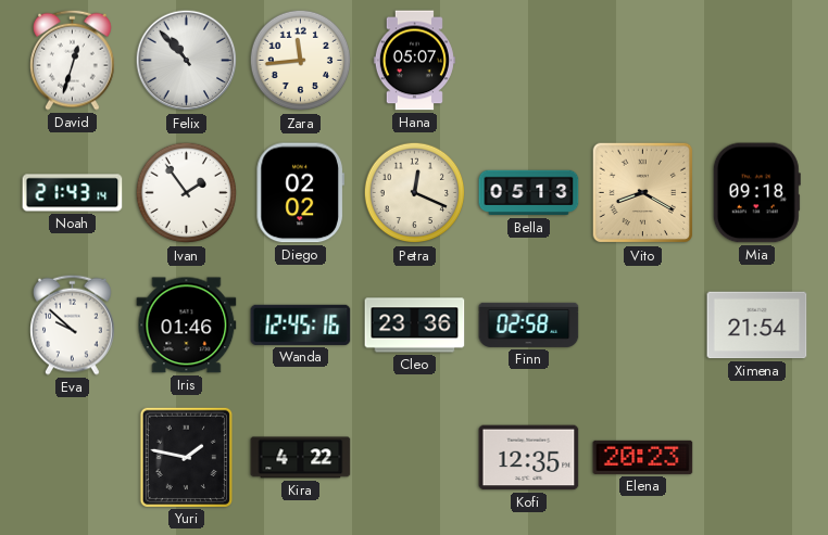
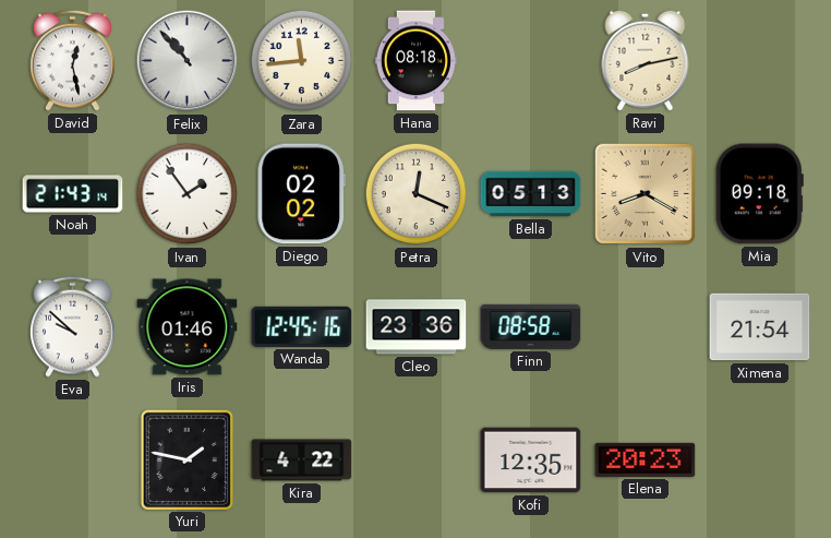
David: 12:33 -> 12:28
Hana: 05:07 -> 08:18
Ravi: none -> 8:13
Finn: 02:58 -> 08:58
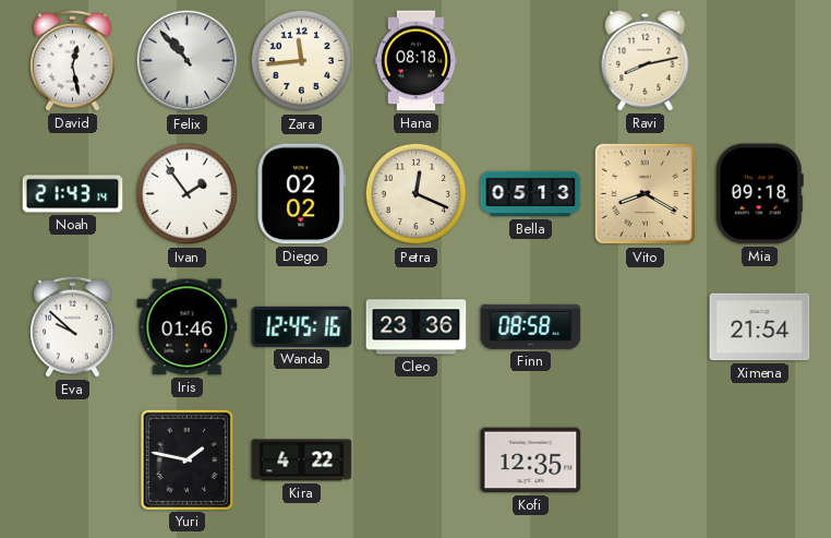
Elena: 20:23 -> none
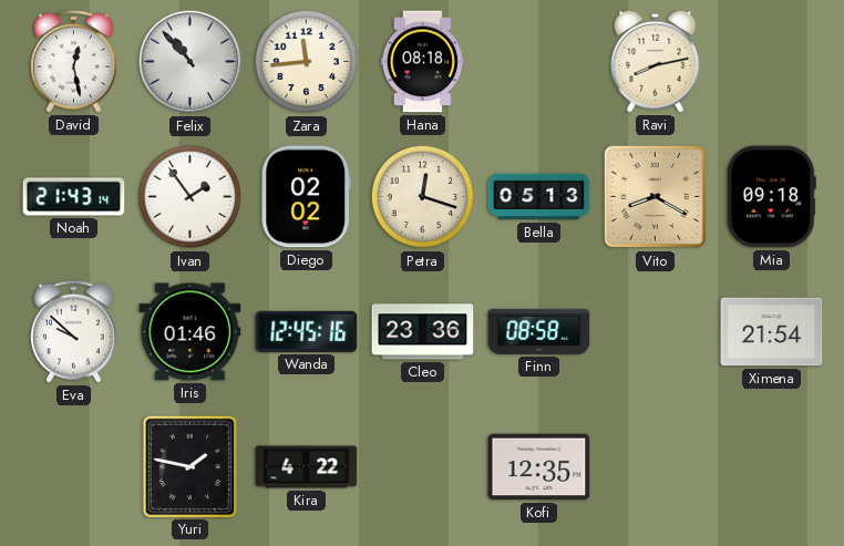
Petra: 12:19 -> 12:18
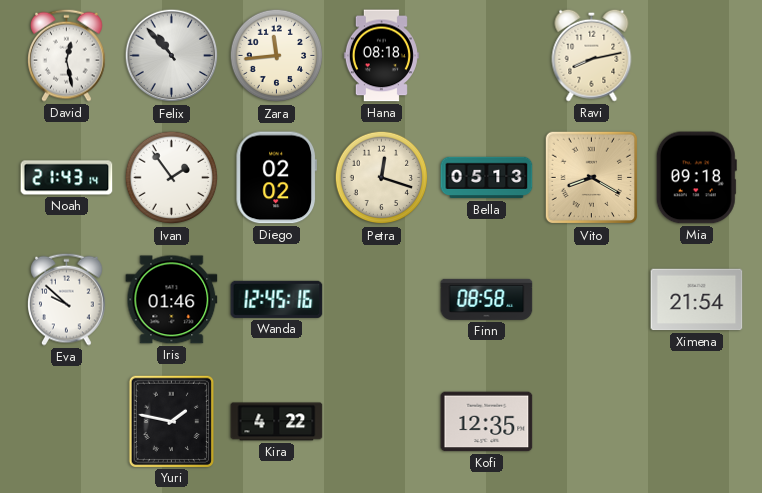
Cleo: 23:36 -> none
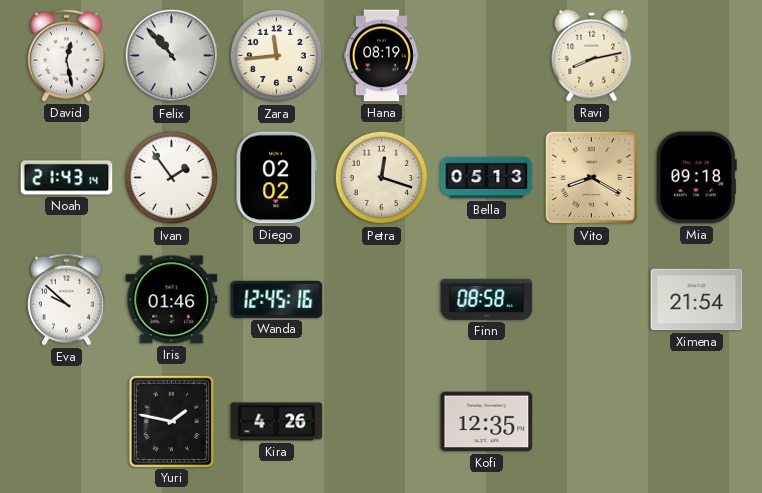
Hana: 08:18 -> 08:19
Kira: 4:22 -> 4:26
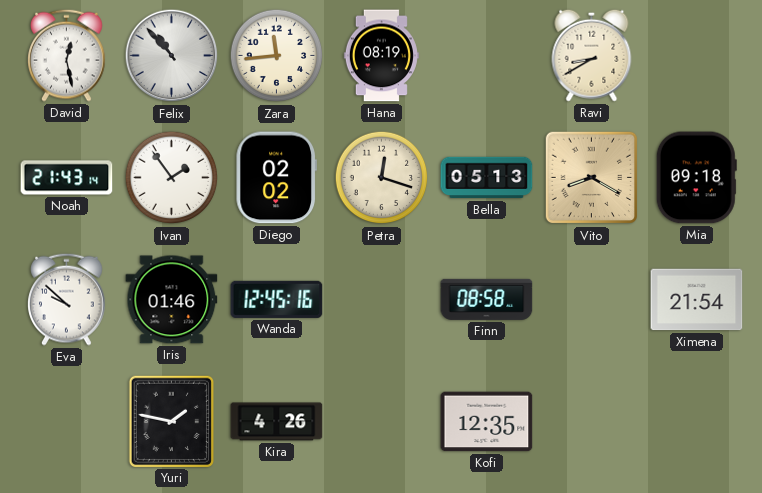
Ravi: 8:13 -> 8:40
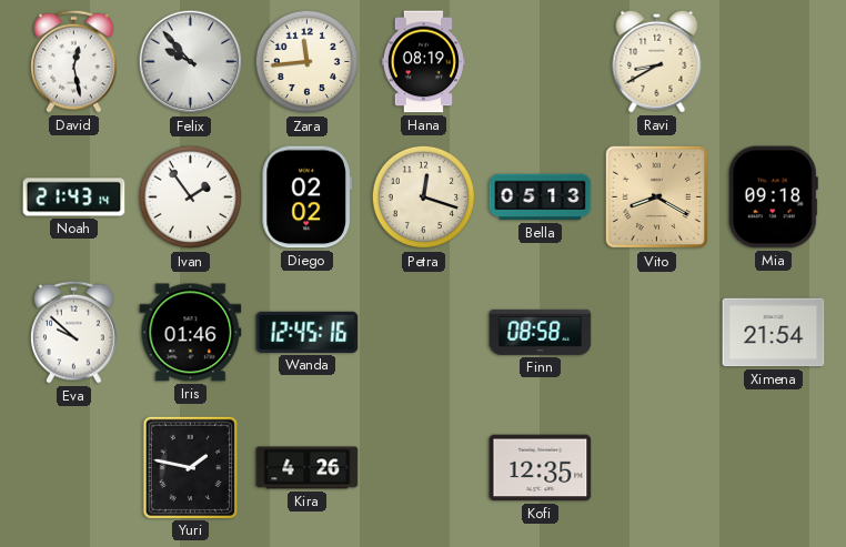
Felix: 10:53 -> 9:53
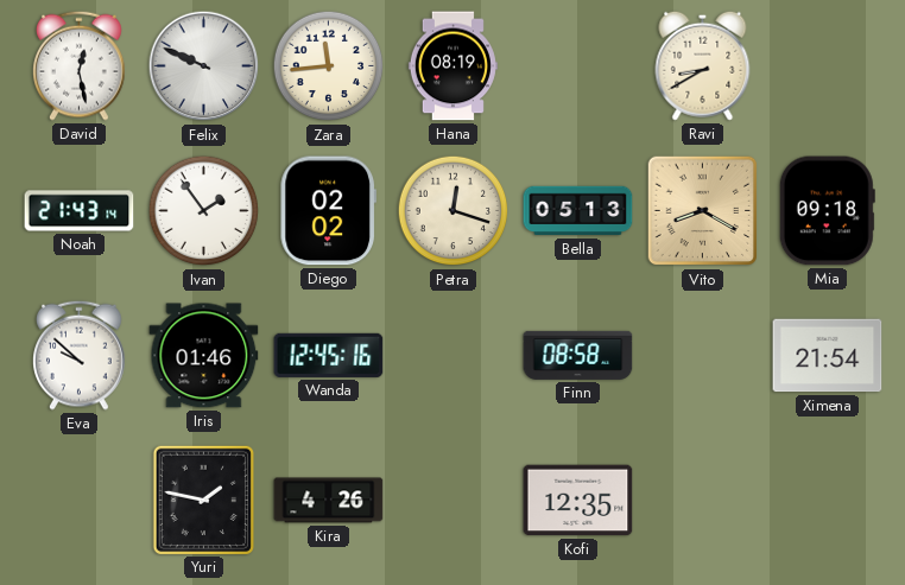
Felix: 9:53 -> 9:49
